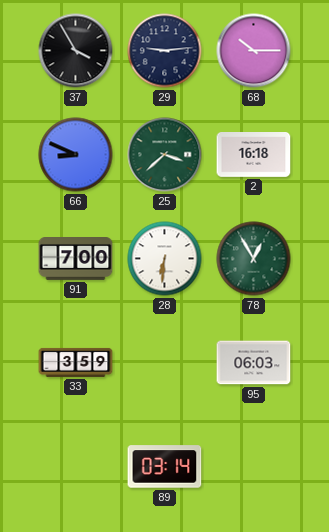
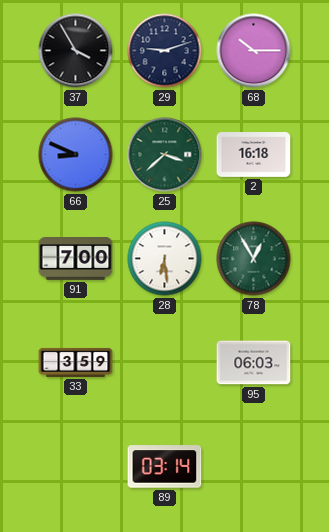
29: 9:14 -> 9:12
28: 6:31 -> 6:29
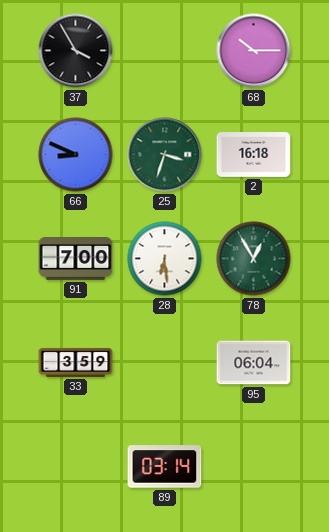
29: 9:12 -> none
25: 3:38 -> 3:33
95: 06:03 -> 06:04
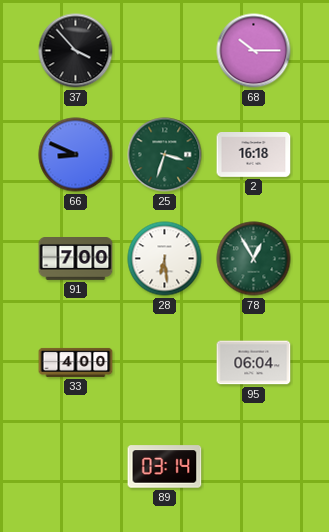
37: 3:55 -> 3:53
33: 3:59 -> 4:00
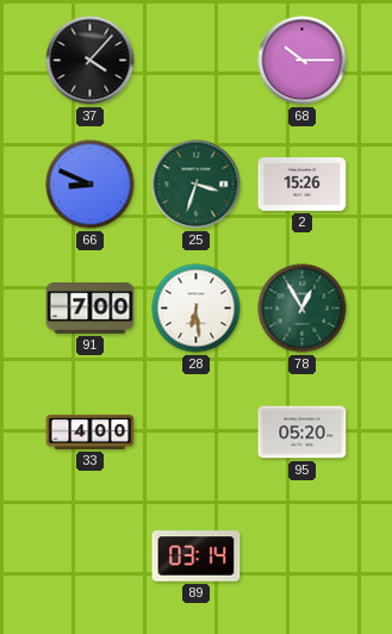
37: 3:53 -> 4:07
2: 16:18 -> 15:26
95: 06:04 -> 05:20
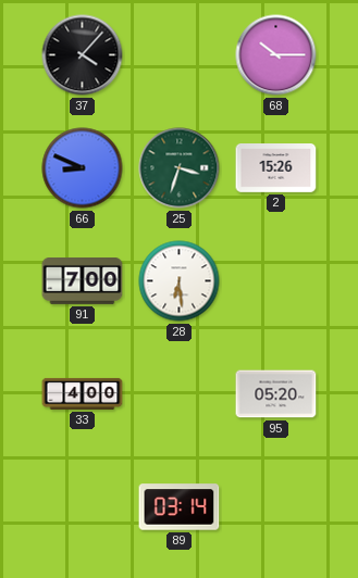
78: 12:55 -> none
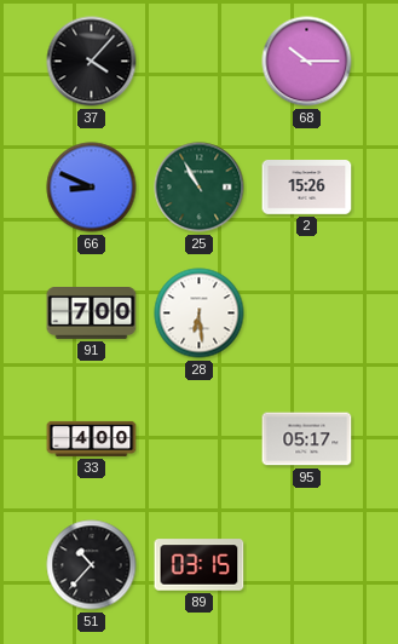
25: 3:33 -> 10:55
95: 05:20 -> 05:17
51: none -> 10:37
89: 03:14 -> 03:15
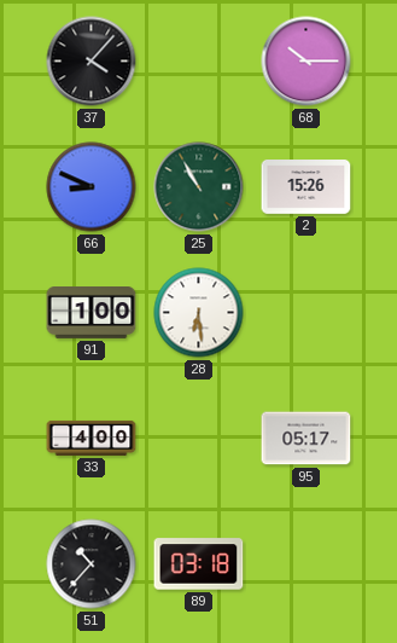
91: 7:00 -> 1:00
89: 03:15 -> 03:18
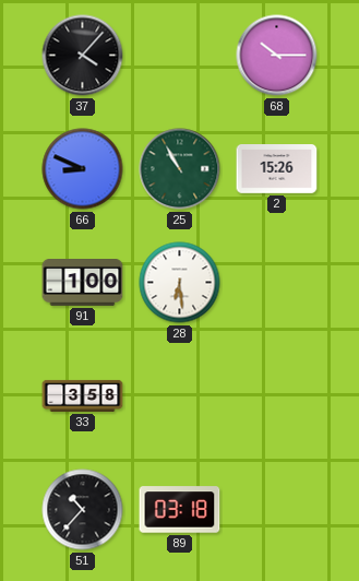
33: 4:00 -> 3:58
95: 05:17 -> none
